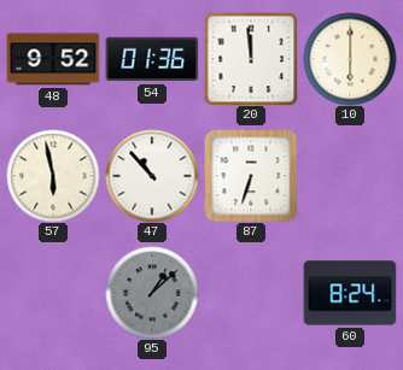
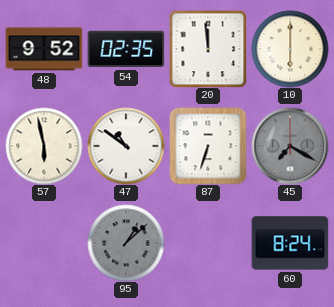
54: 01:36 -> 02:35
47: 10:53 -> 10:51
45: none -> 7:20
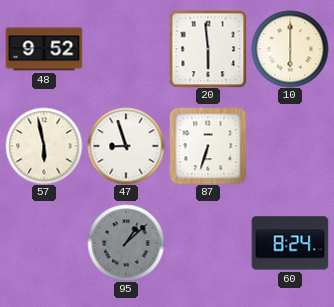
54: 02:35 -> none
20: 11:59 -> 5:59
47: 10:51 -> 8:57
45: 7:20 -> none
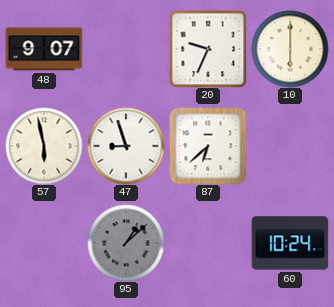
48: 9:52 -> 9:07
20: 5:59 -> 9:34
87: 6:33 -> 6:38
60: 8:24 -> 10:24
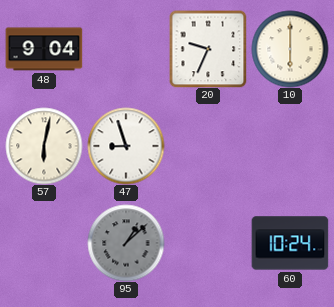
48: 9:07 -> 9:04
57: 5:58 -> 6:02
87: 6:38 -> none
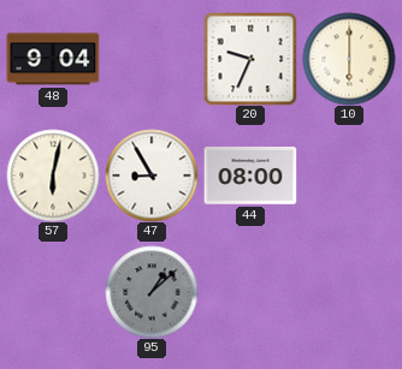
47: 8:57 -> 8:55
44: none -> 08:00
60: 10:24 -> none
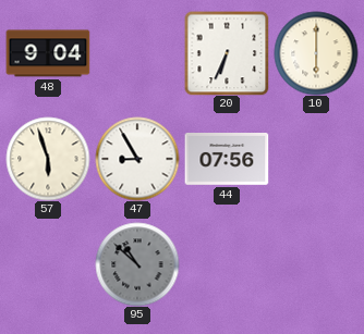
20: 9:34 -> 6:34
57: 6:02 -> 5:57
44: 08:00 -> 07:56
95: 1:08 -> 10:52
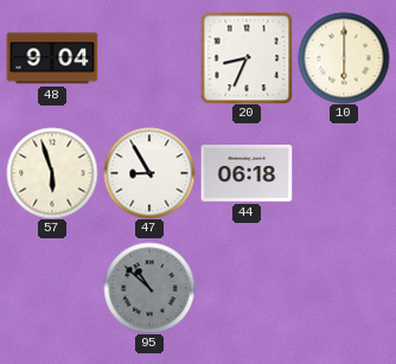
20: 6:34 -> 8:34
44: 07:56 -> 06:18
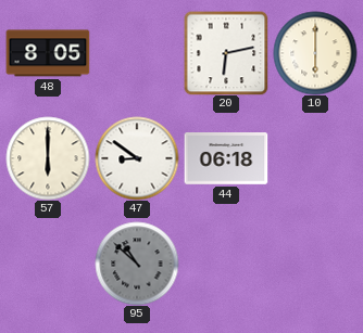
48: 9:04 -> 8:05
20: 8:34 -> 6:13
57: 5:57 -> 6:00
47: 8:55 -> 8:51
